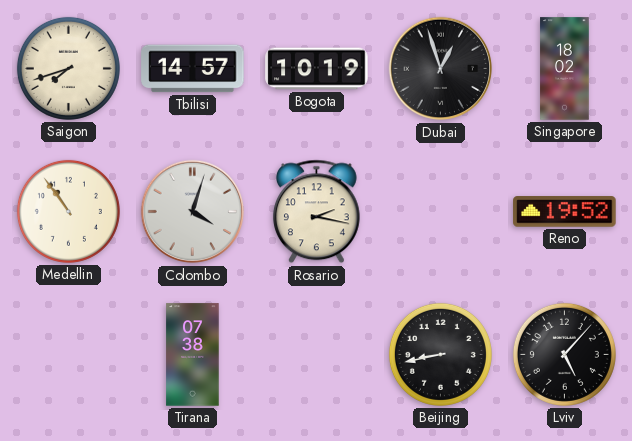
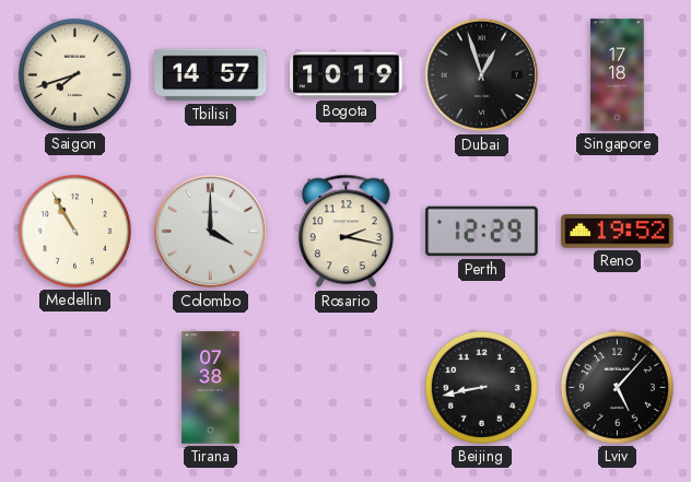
Singapore: 18:02 -> 17:18
Medellin: 10:54 -> 10:55
Colombo: 4:03 -> 4:00
Perth: none -> 12:29
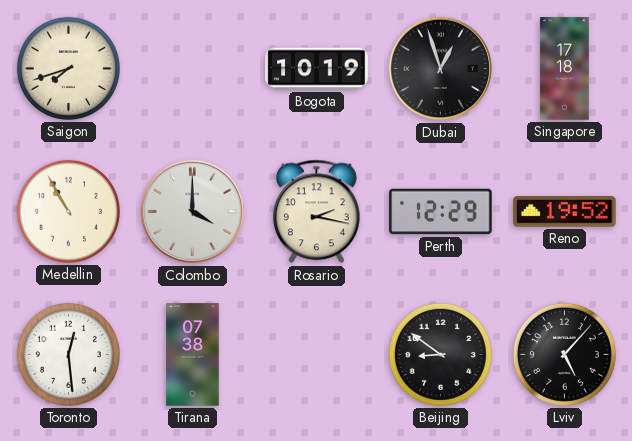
Tbilisi: 14:57 -> none
Toronto: none -> 12:29
Beijing: 8:43 -> 8:51
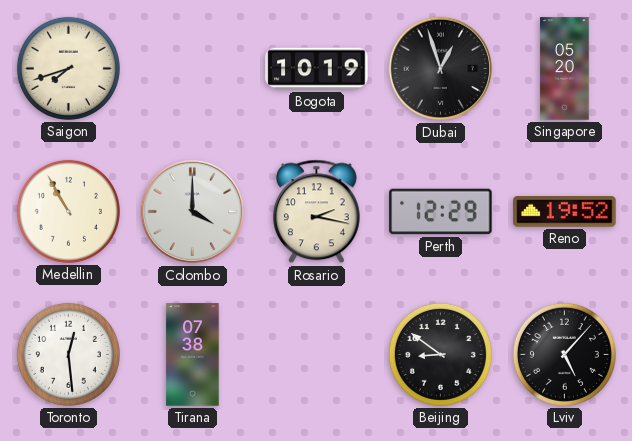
Singapore: 17:18 -> 05:20
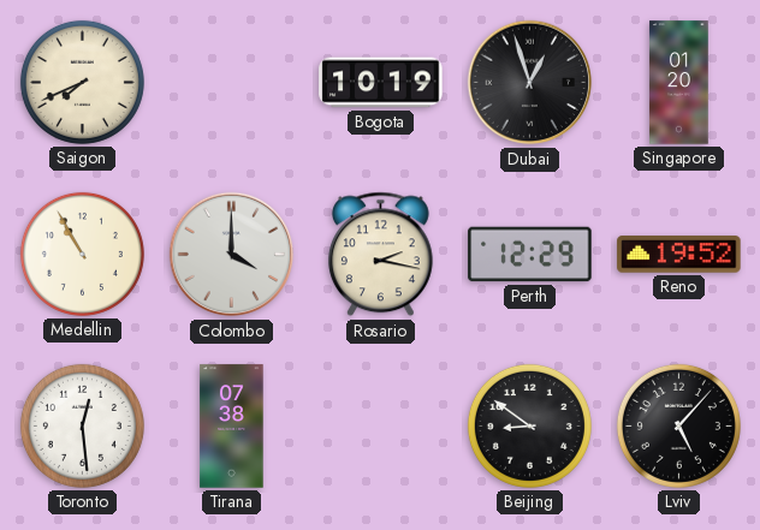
Saigon: 7:42 -> 7:41
Singapore: 05:20 -> 01:20
